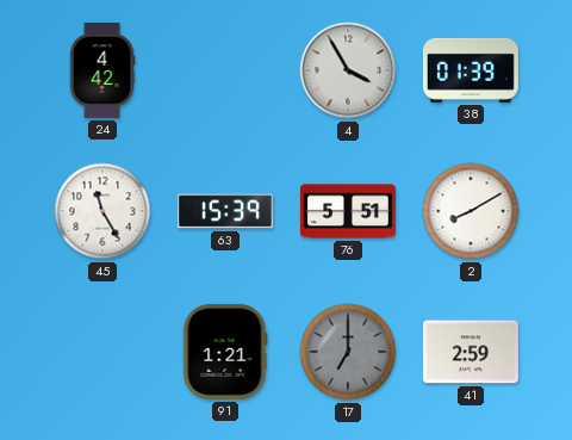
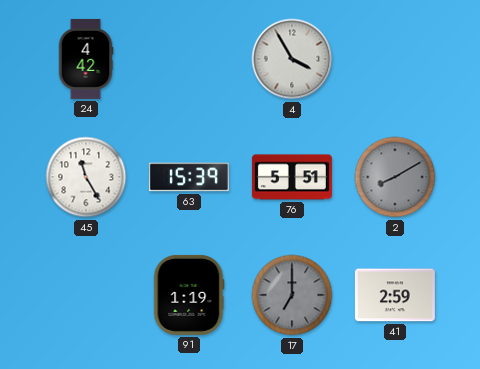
38: 01:39 -> none
2 dial: white -> grey
91: 1:21 -> 1:19
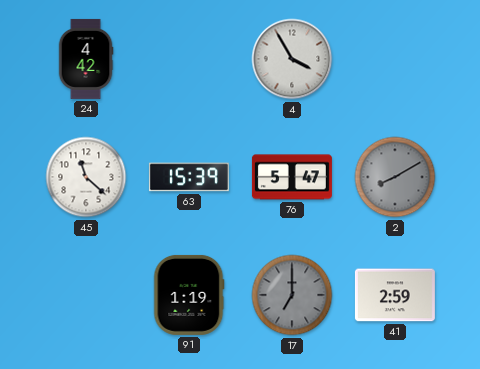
45: 11:25 -> 11:22
76: 5:51 -> 5:47
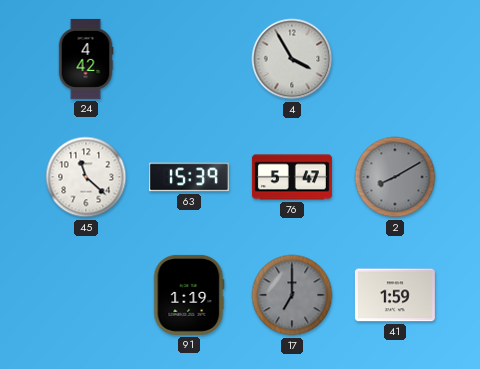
41: 2:59 -> 1:59
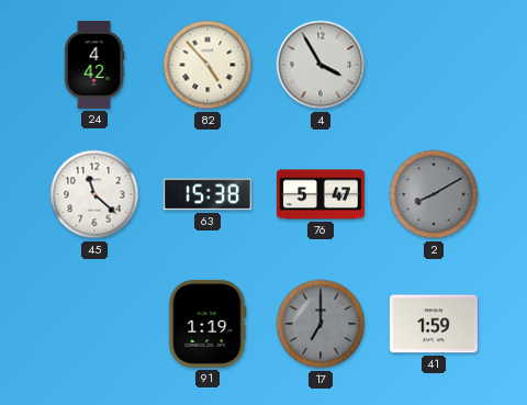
82: none -> 4:53
63: 15:39 -> 15:38
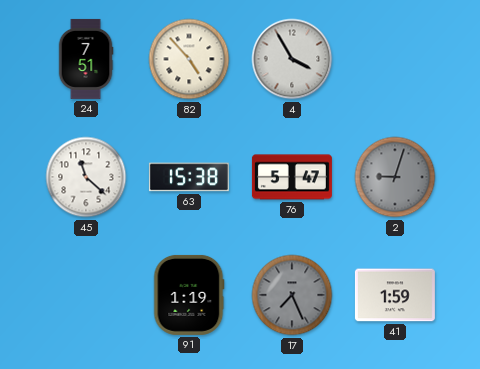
24: 4:42 -> 7:51
2: 8:10 -> 9:03
17: 7:00 -> 7:26
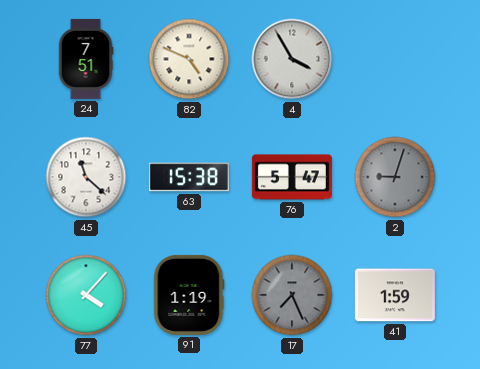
82: 4:53 -> 4:49
77: none -> 4:07
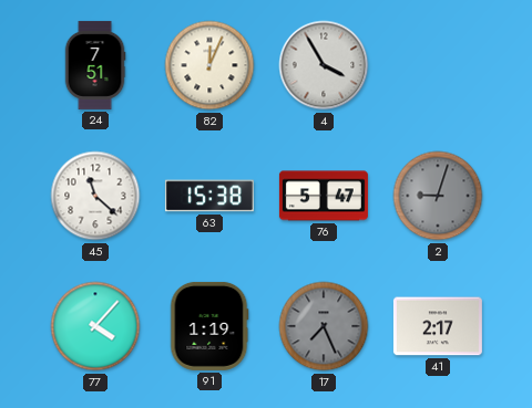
82: 4:49 -> 12:04
41: 1:59 -> 2:17
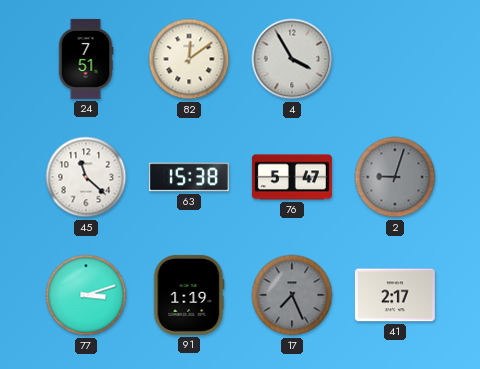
82: 12:04 -> 12:09
77: 4:07 -> 3:12
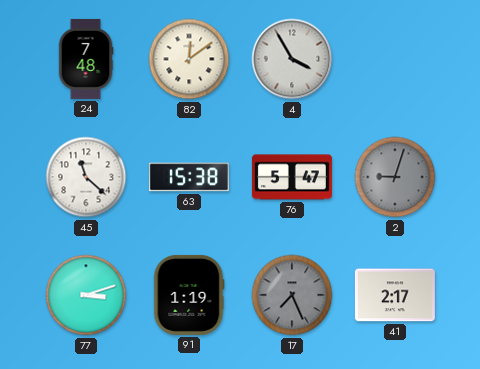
24: 7:51 -> 7:48
